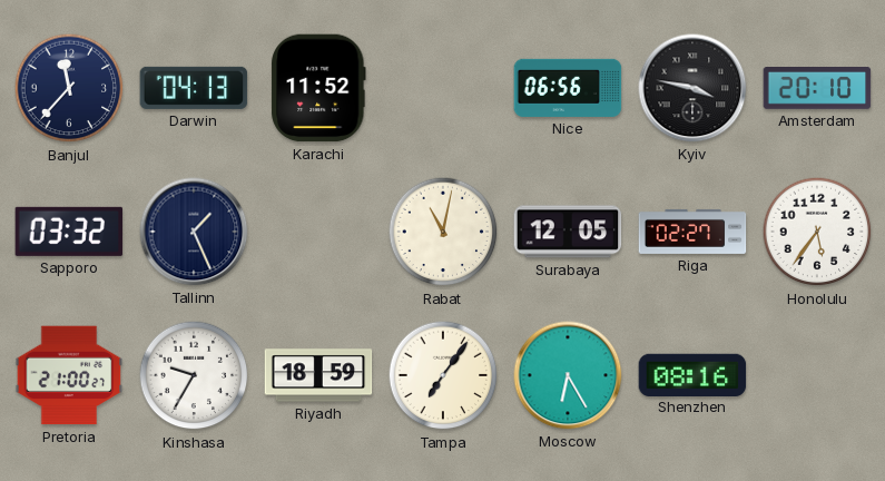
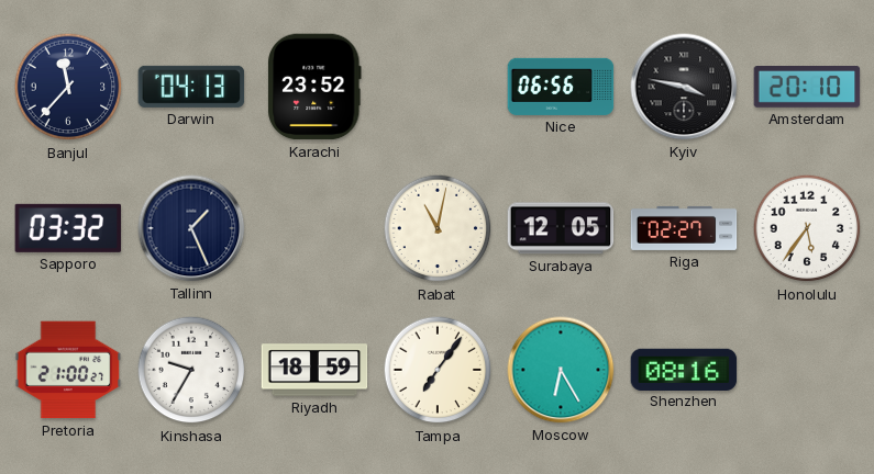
Karachi: 11:52 -> 23:52
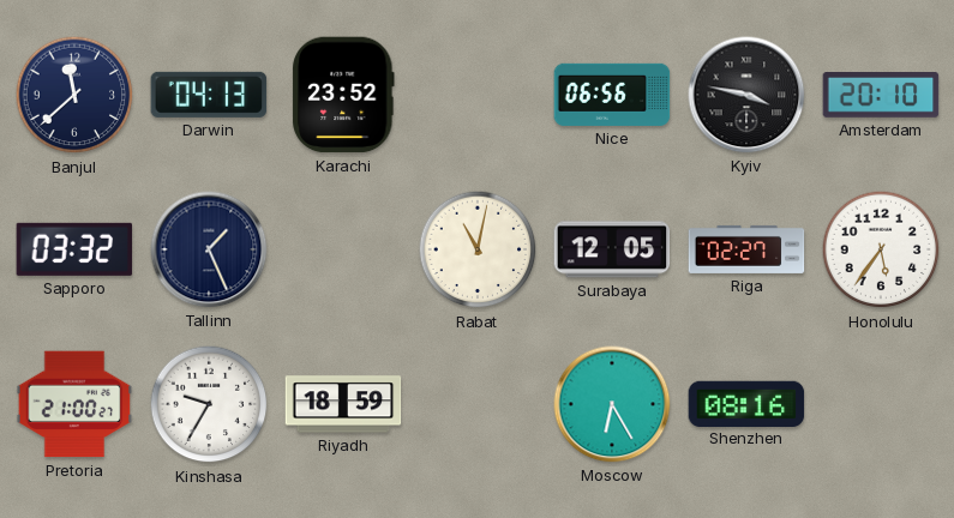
Banjul: 11:37 -> 11:38
Tampa: 7:06 -> none
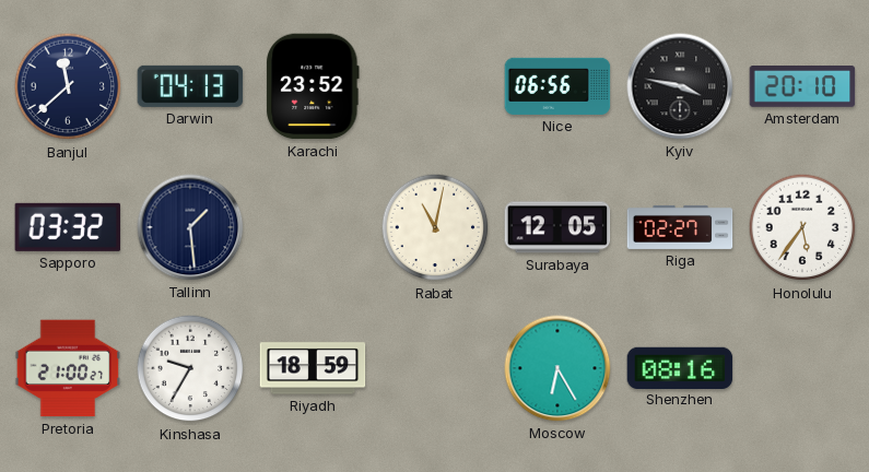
Tallinn: 1:26 -> 1:29
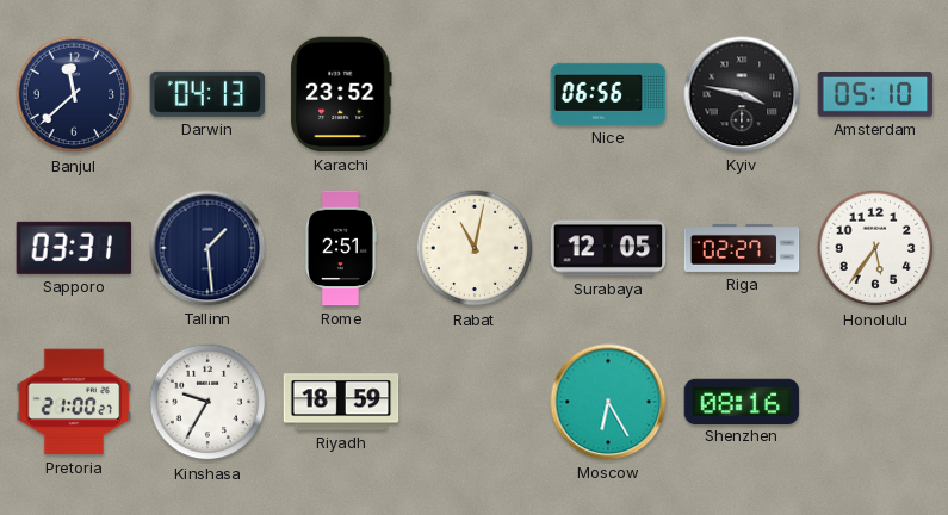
Amsterdam: 20:10 -> 05:10
Sapporo: 03:32 -> 03:31
Rome: none -> 2:51
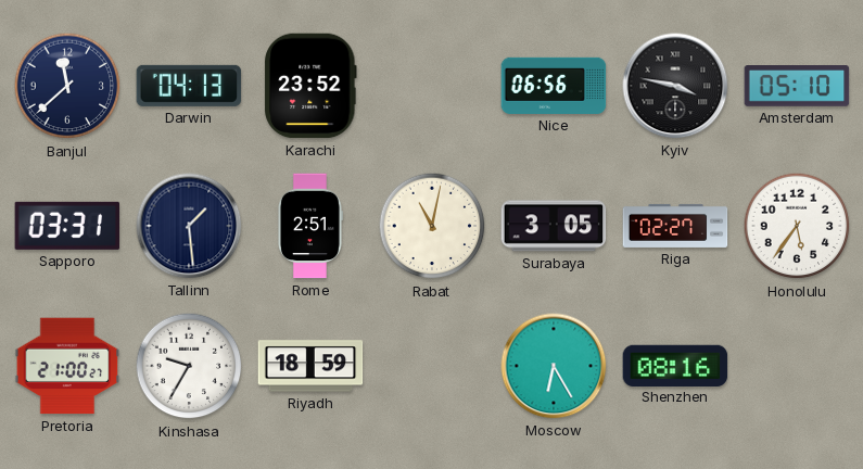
Surabaya: 12:05 -> 3:05
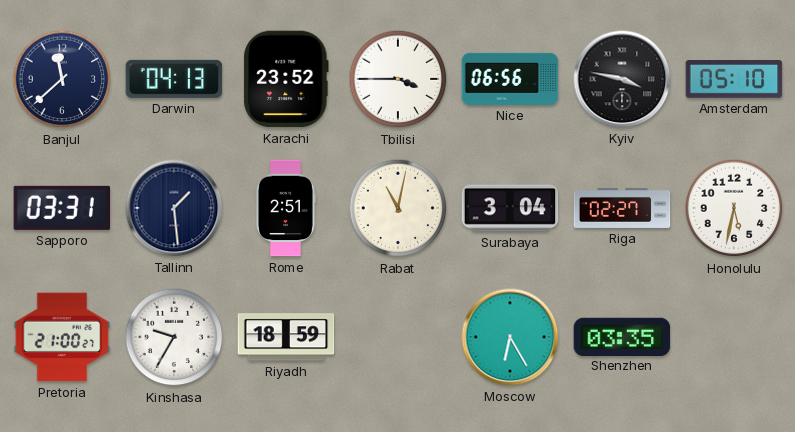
Tbilisi: none -> 3:45
Surabaya: 3:05 -> 3:04
Honolulu: 5:36 -> 5:32
Shenzhen: 08:16 -> 03:35
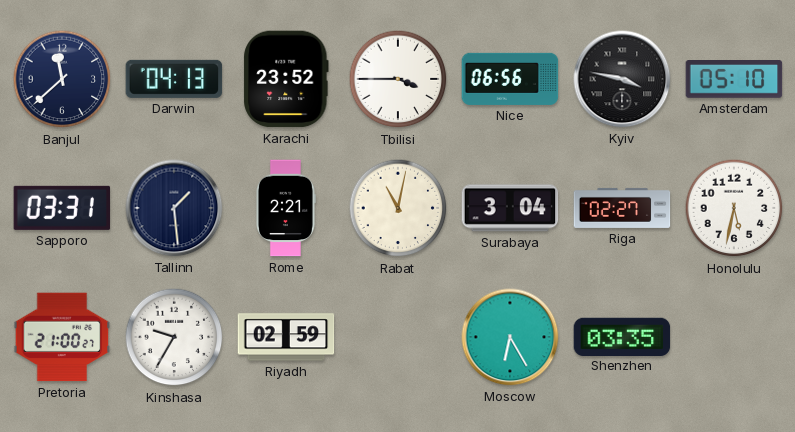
Rome: 2:51 -> 2:21
Riyadh: 18:59 -> 02:59
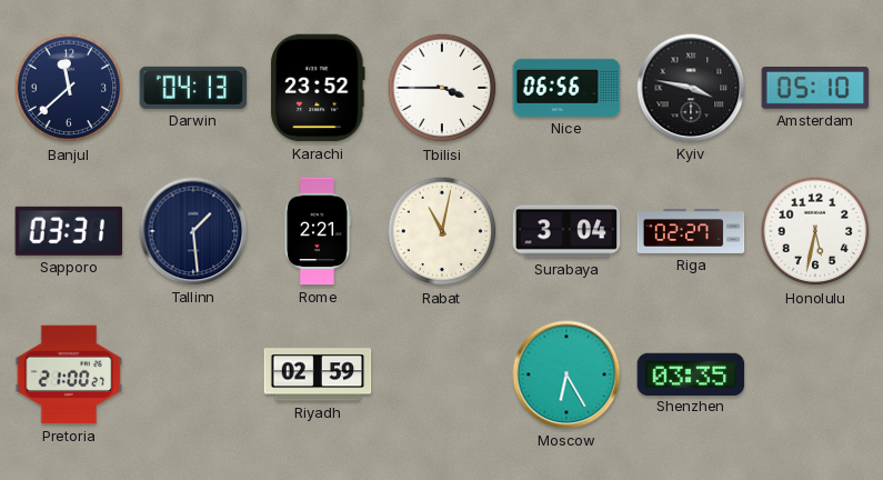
Kinshasa: 9:35 -> none
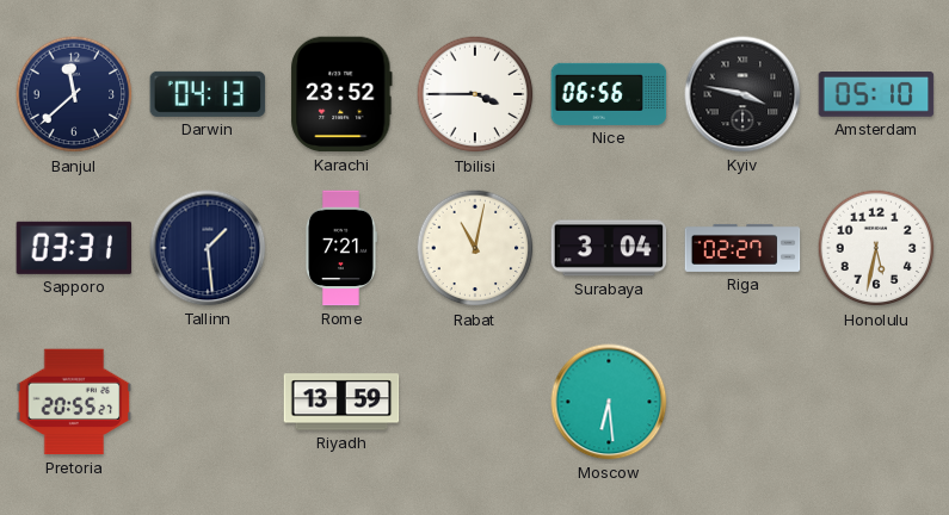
Rome: 2:21 -> 7:21
Pretoria: 21:00 -> 20:55
Riyadh: 02:59 -> 13:59
Moscow: 6:25 -> 6:29
Shenzhen: 03:35 -> none
